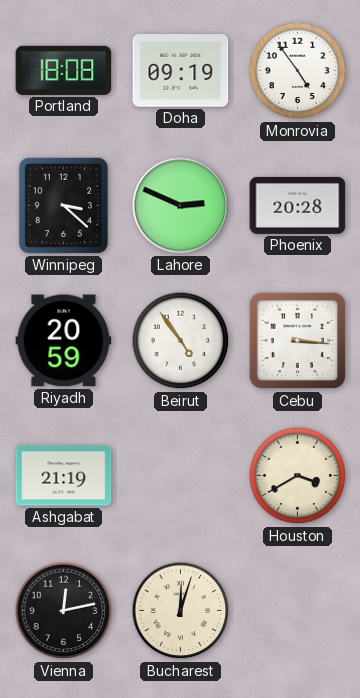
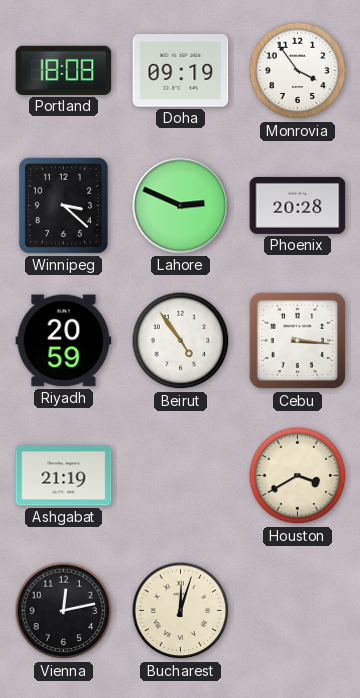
Monrovia: 4:54 -> 3:54
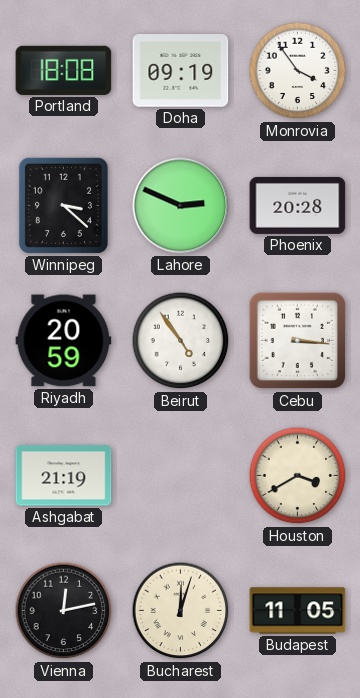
Budapest: none -> 11:05
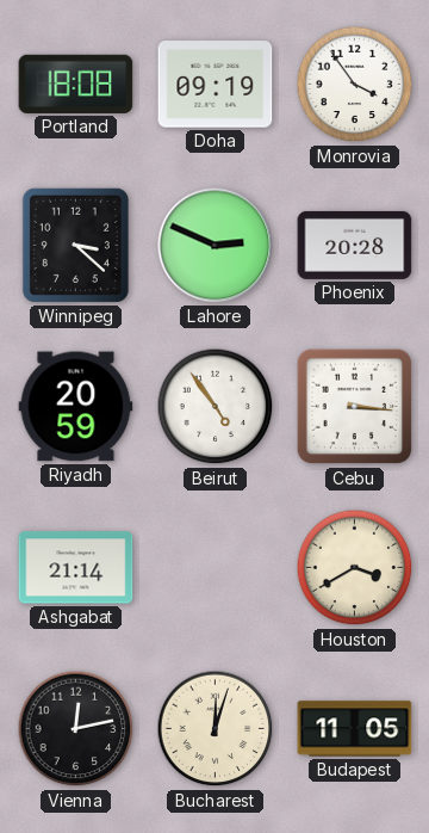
Ashgabat: 21:19 -> 21:14
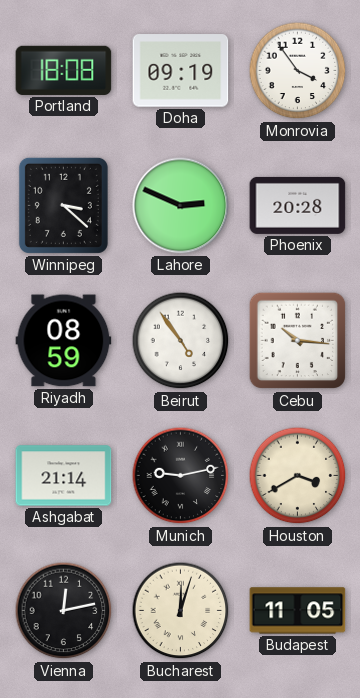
Riyadh: 20:59 -> 08:59
Cebu: 3:16 -> 10:16
Munich: none -> 9:13
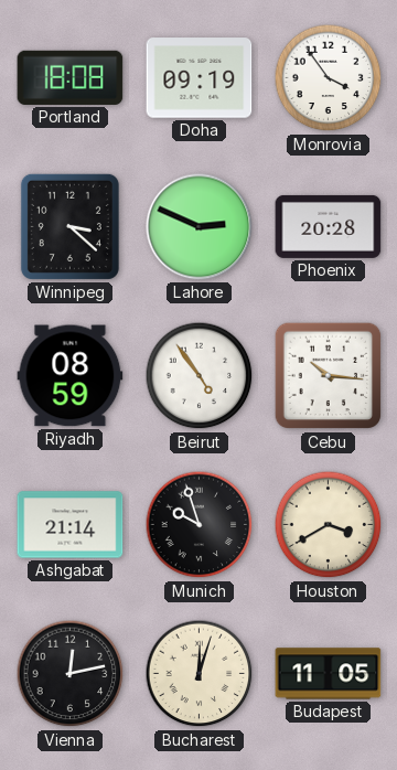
Munich: 9:13 -> 9:57
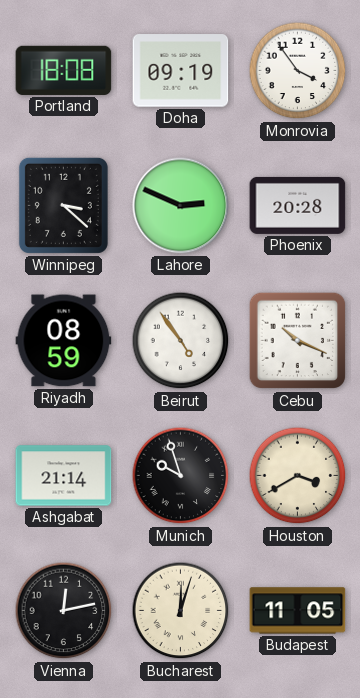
Cebu: 10:16 -> 10:19
